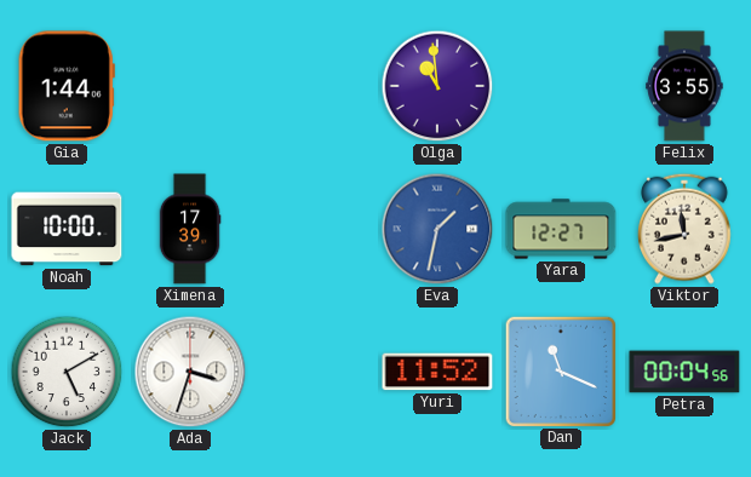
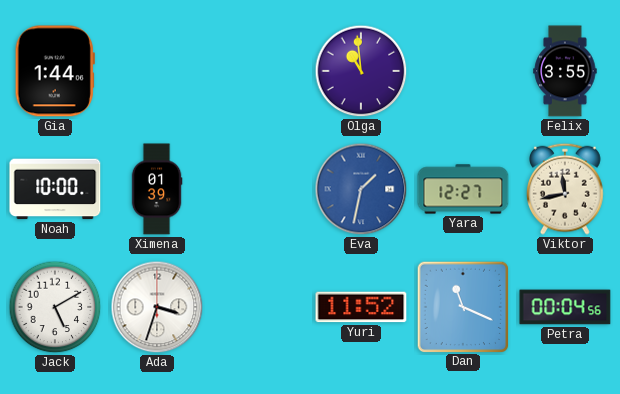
Ximena: 17:39 -> 01:39
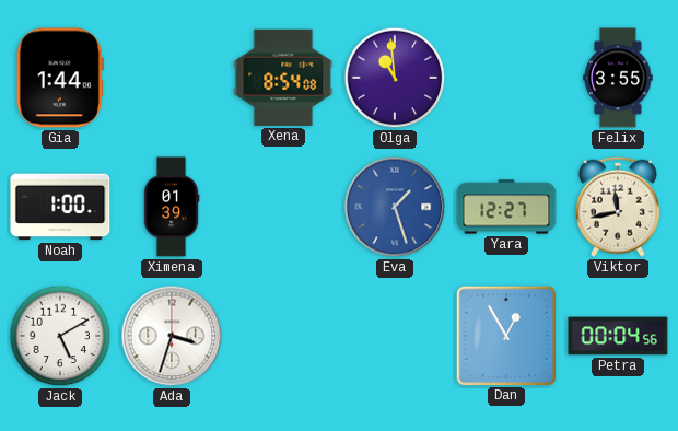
Xena: none -> 8:54
Noah: 10:00 -> 1:00
Eva: 1:32 -> 1:27
Yuri: 11:52 -> none
Dan: 11:19 -> 12:55
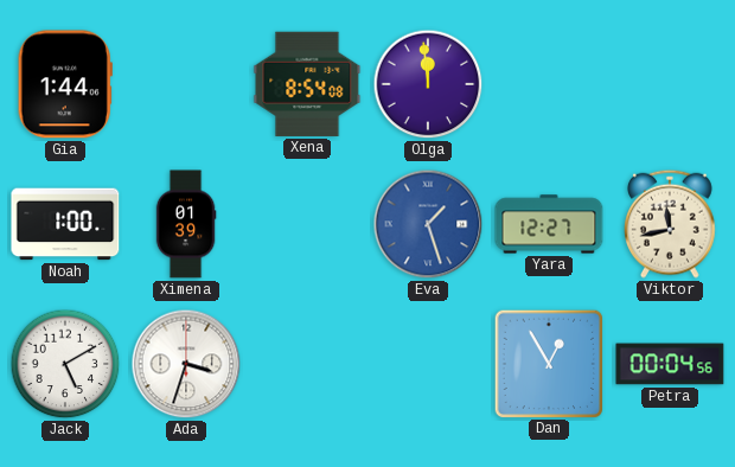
Olga: 10:59 -> 11:59
Felix: 3:55 -> none
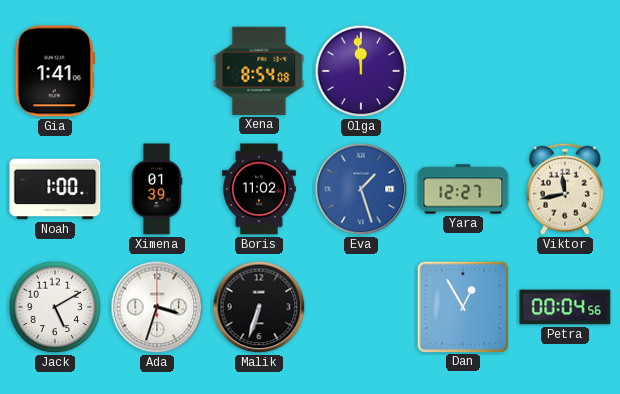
Gia: 1:44 -> 1:41
Boris: none -> 11:02
Malik: none -> 6:33
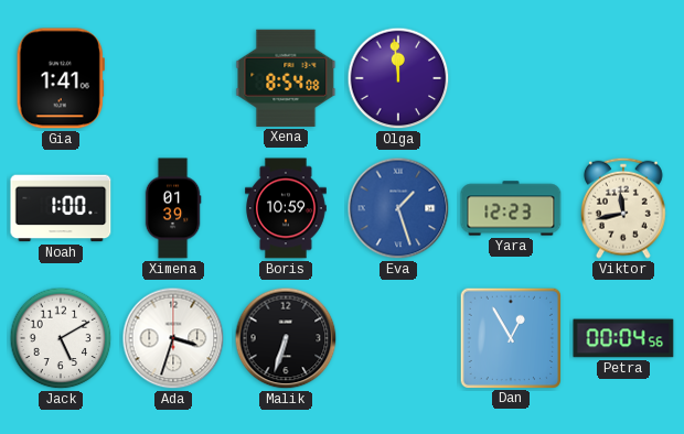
Boris: 11:02 -> 10:59
Yara: 12:27 -> 12:23
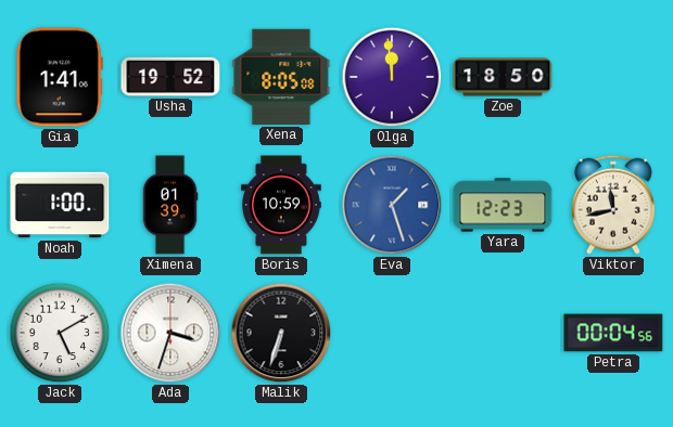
Usha: none -> 19:52
Xena: 8:54 -> 8:05
Zoe: none -> 18:50
Dan: 12:55 -> none
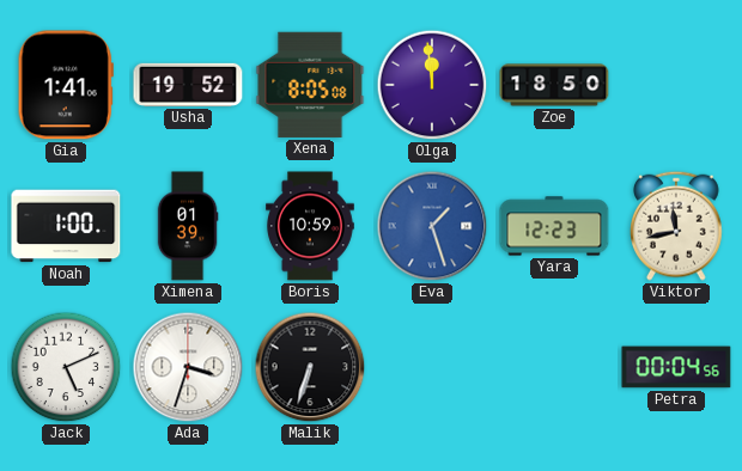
Jack: 5:10 -> 5:11
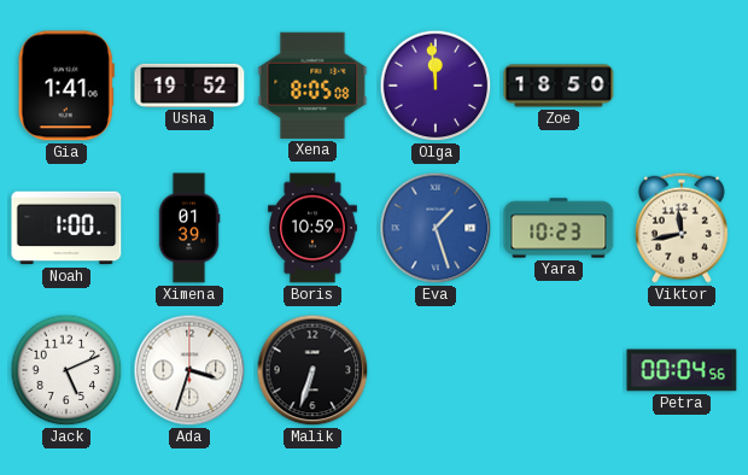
Yara: 12:23 -> 10:23
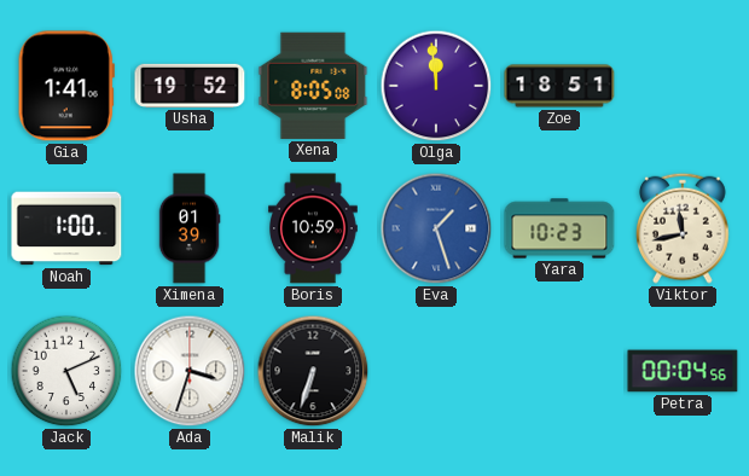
Zoe: 18:50 -> 18:51
